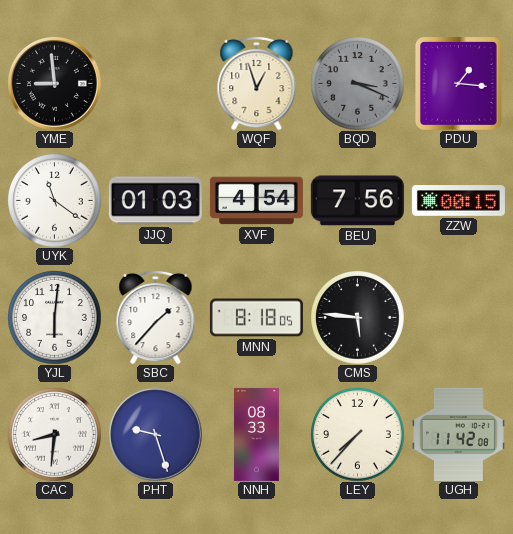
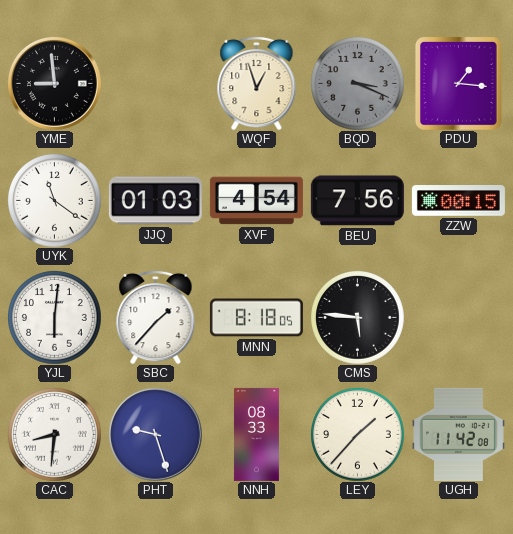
LEY: 7:37 -> 1:37
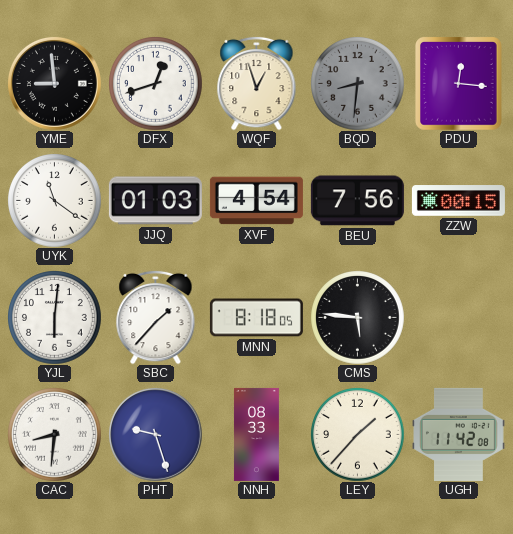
DFX: none -> 12:42
BQD: 3:19 -> 8:31
PDU: 1:16 -> 12:16
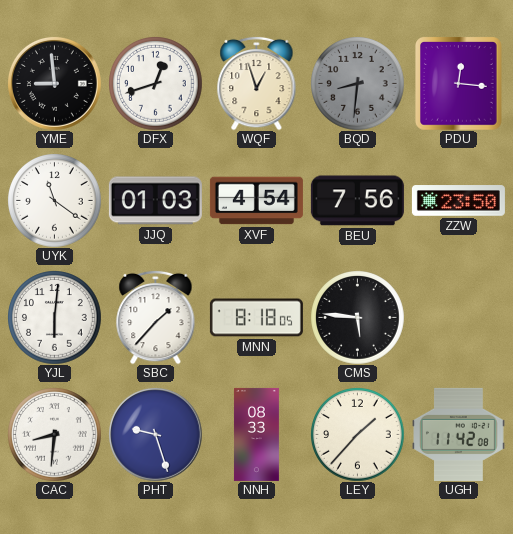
ZZW: 00:15 -> 23:50
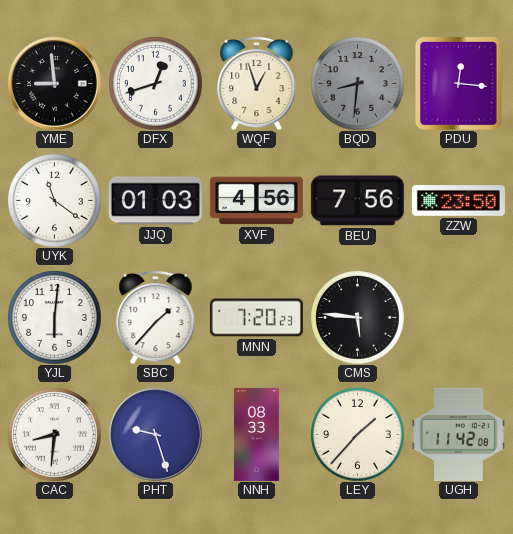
XVF: 4:54 -> 4:56
MNN: 8:18 -> 7:20
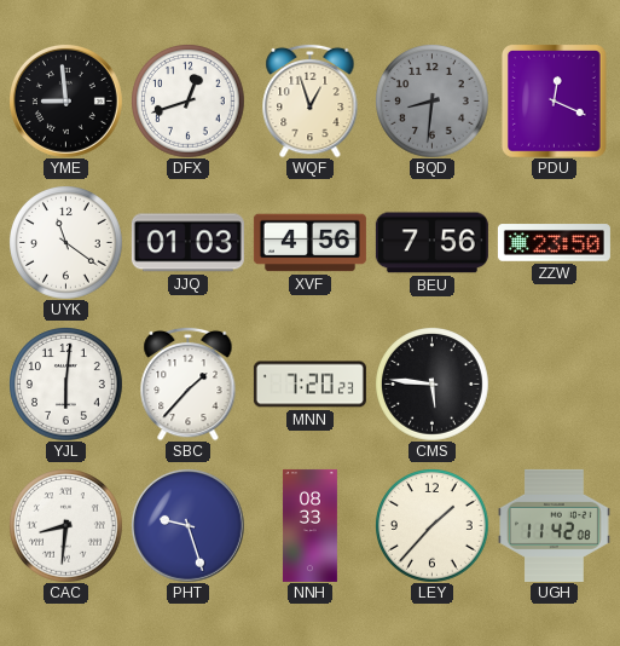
PDU: 12:16 -> 12:19
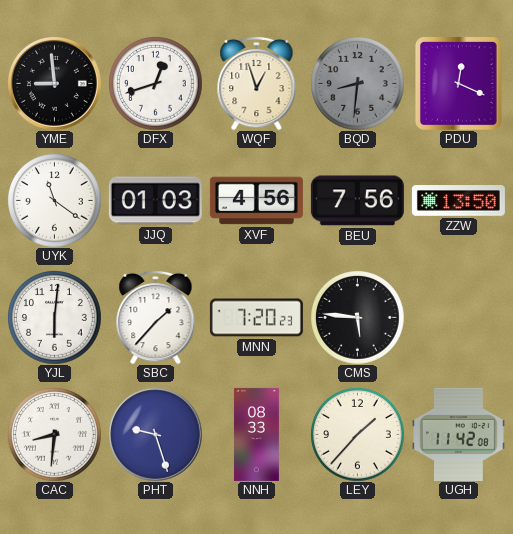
ZZW: 23:50 -> 13:50
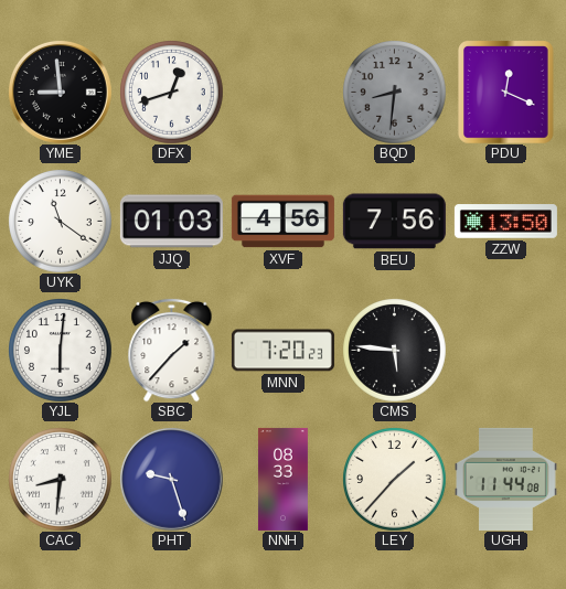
WQF: 12:57 -> none
UGH: 11:42 -> 11:44
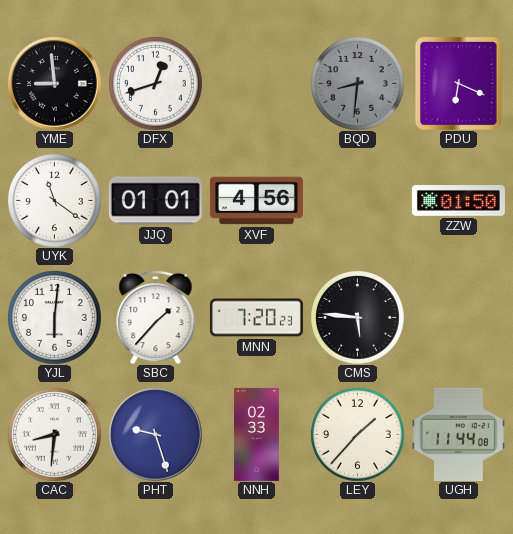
PDU: 12:19 -> 6:19
JJQ: 01:03 -> 01:01
BEU: 7:56 -> none
ZZW: 13:50 -> 01:50
NNH: 08:33 -> 02:33
